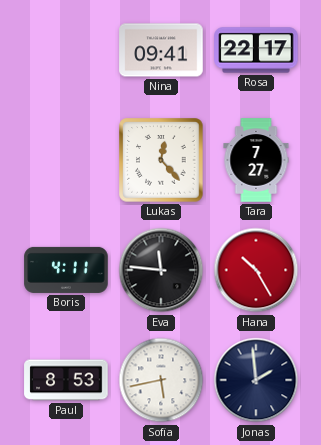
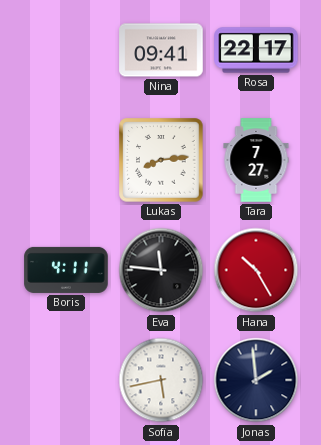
Lukas: 12:23 -> 8:14
Paul: 8:53 -> none
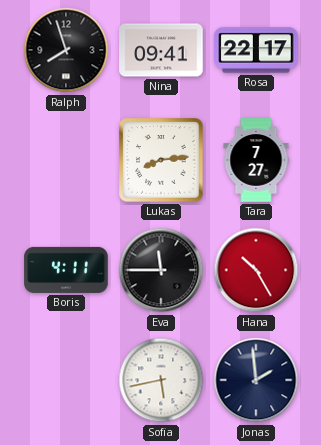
Ralph: none -> 7:57
Eva: 11:46 -> 11:45
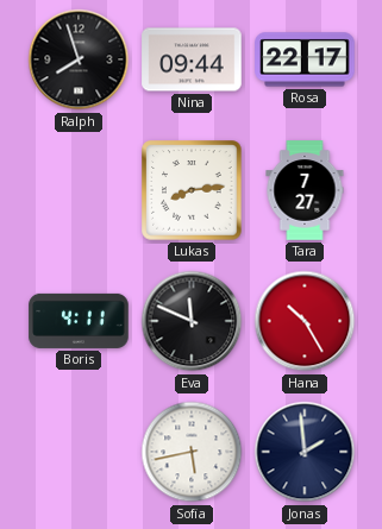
Nina: 09:41 -> 09:44
Eva: 11:45 -> 11:49
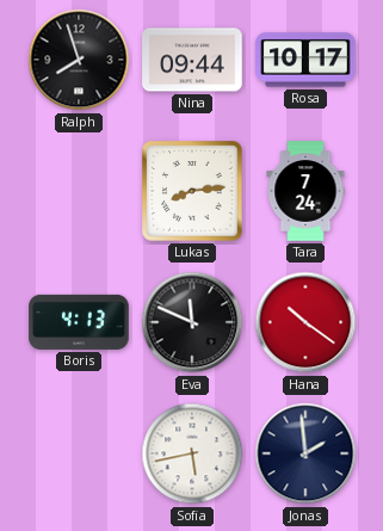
Rosa: 22:17 -> 10:17
Tara: 7:27 -> 7:24
Boris: 4:11 -> 4:13
Hana: 10:25 -> 10:21
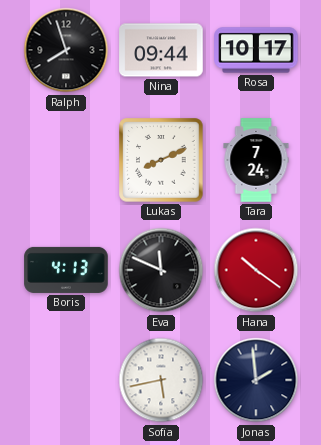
Lukas: 8:14 -> 8:11
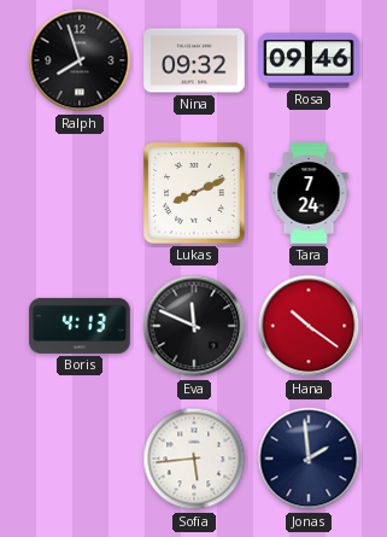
Nina: 09:44 -> 09:32
Rosa: 10:17 -> 09:46
Sofia: 5:43 -> 5:44
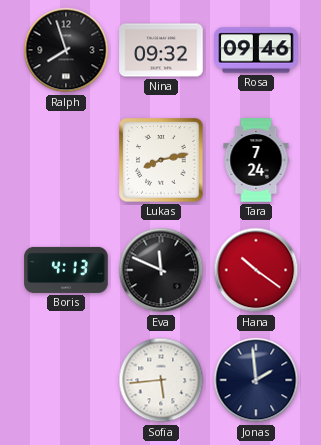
Lukas: 8:11 -> 8:13
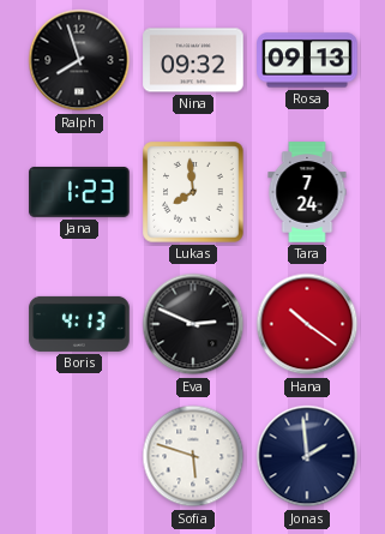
Rosa: 09:46 -> 09:13
Jana: none -> 1:23
Lukas: 8:13 -> 7:59
Eva: 11:49 -> 2:49
Sofia: 5:44 -> 5:48
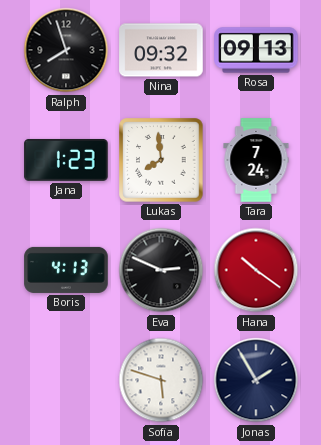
Jonas: 1:59 -> 1:55
